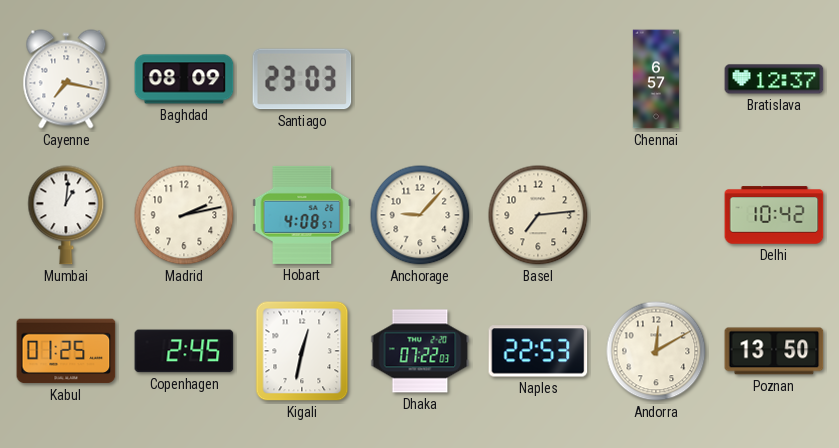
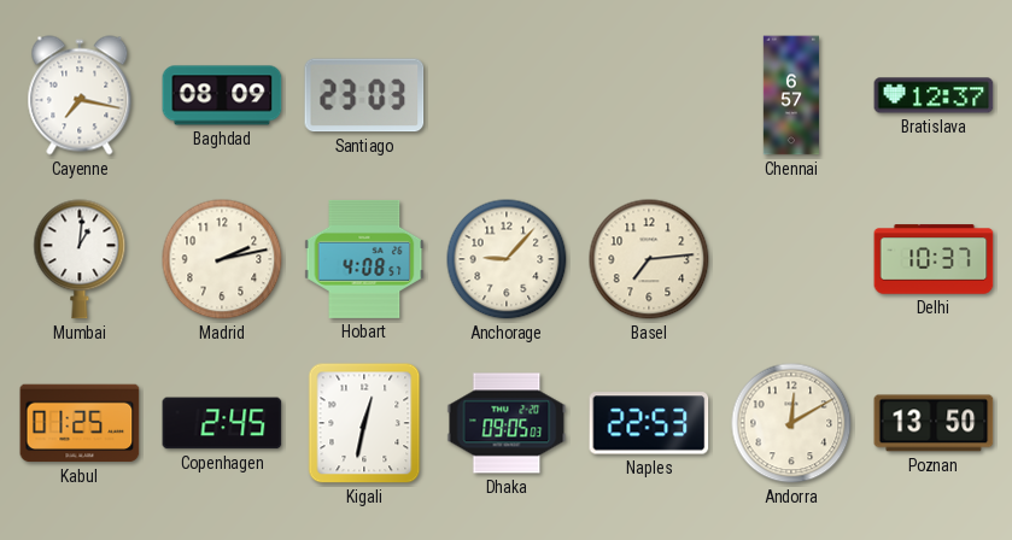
Delhi: 10:42 -> 10:37
Dhaka: 07:22 -> 09:05
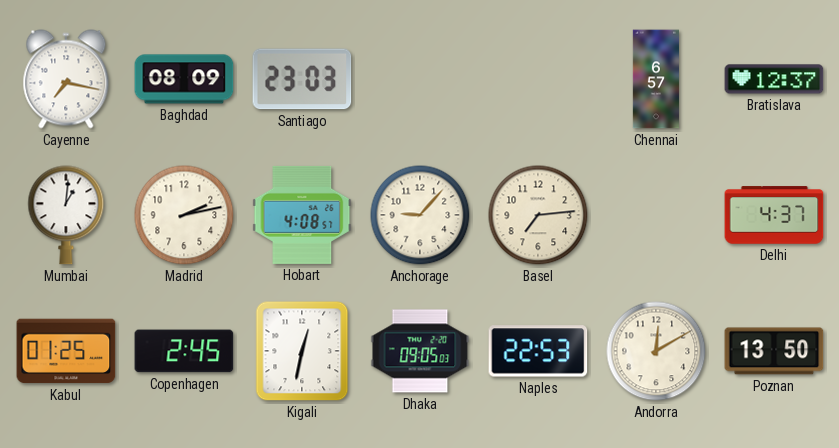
Delhi: 10:37 -> 4:37
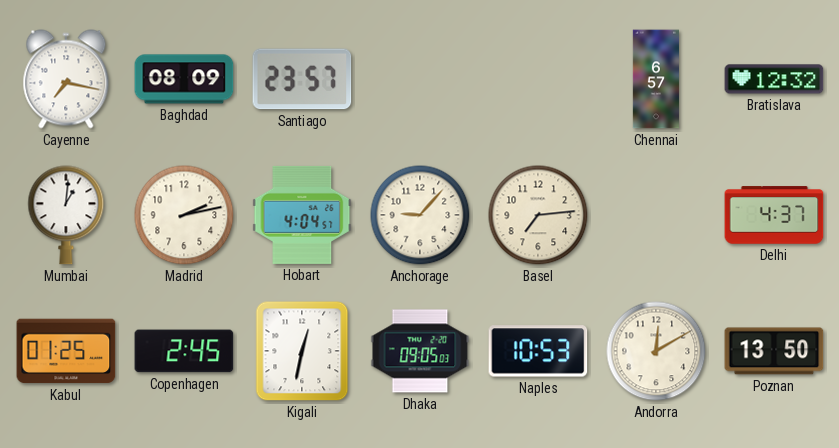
Santiago: 23:03 -> 23:57
Bratislava: 12:37 -> 12:32
Hobart: 4:08 -> 4:04
Naples: 22:53 -> 10:53
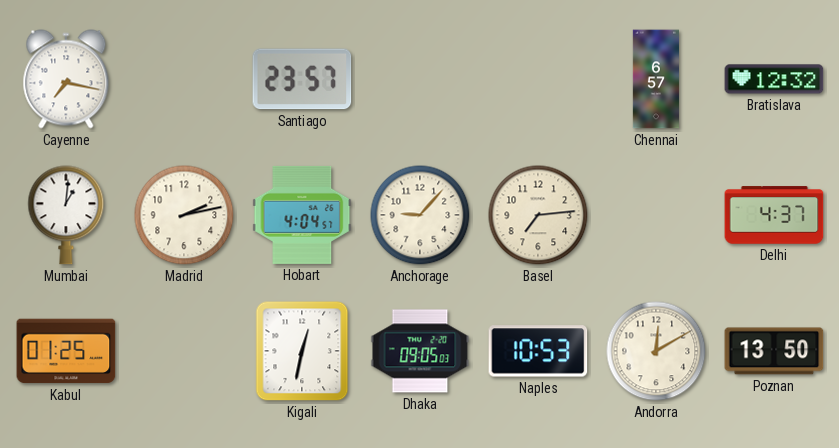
Baghdad: 08:09 -> none
Copenhagen: 2:45 -> none
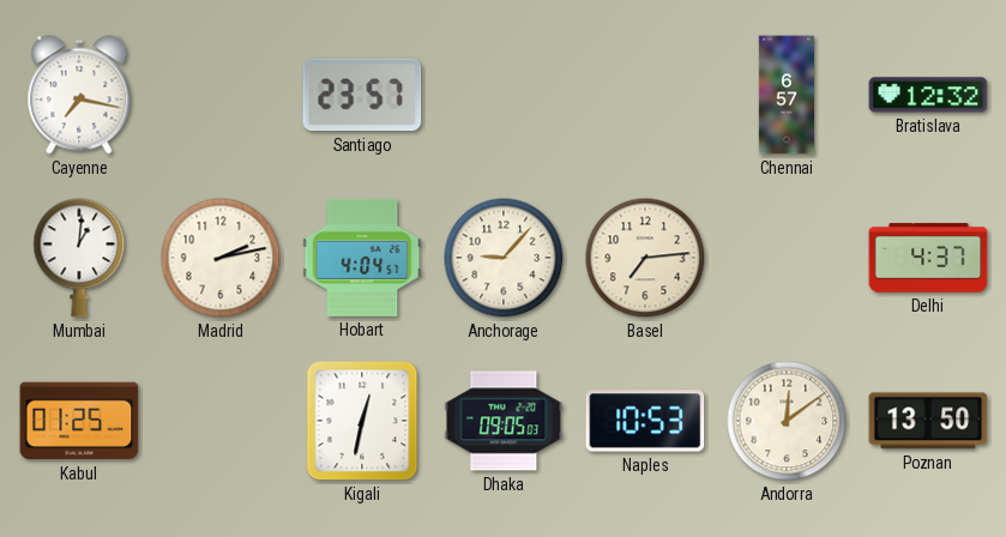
Andorra: 12:10 -> 12:09
